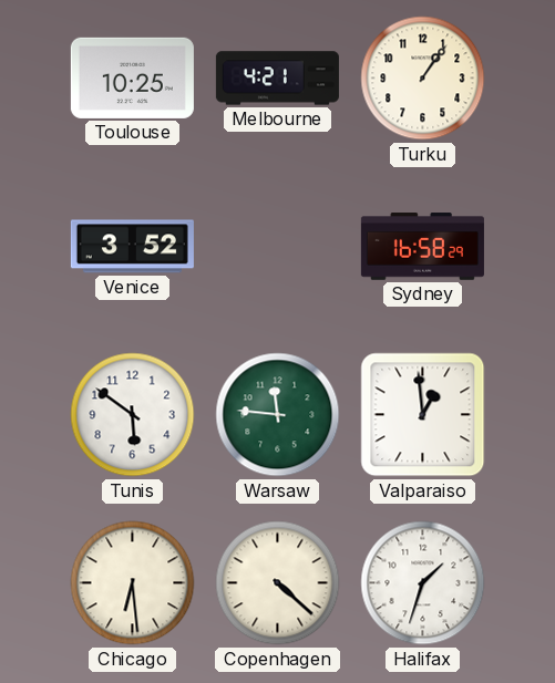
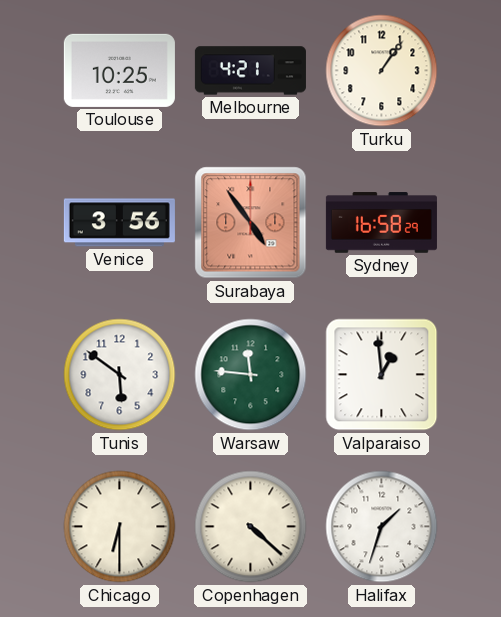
Venice: 3:52 -> 3:56
Surabaya: none -> 4:54
Chicago: 6:29 -> 6:30
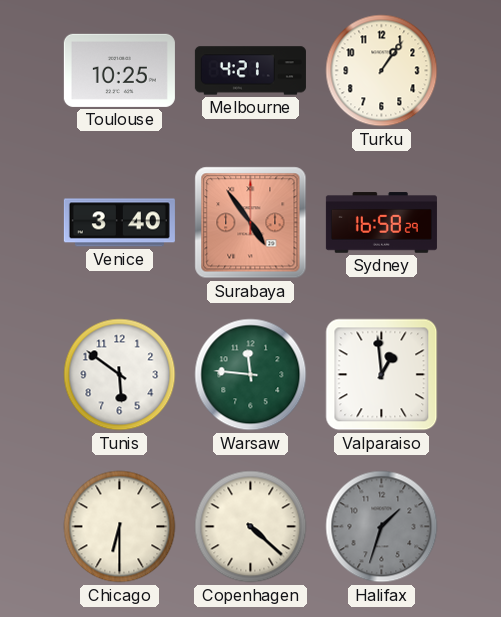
Venice: 3:56 -> 3:40
Halifax dial: white -> grey
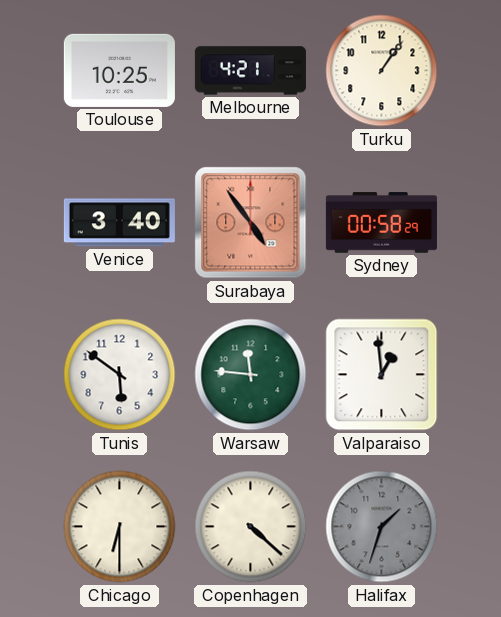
Sydney: 16:58 -> 00:58
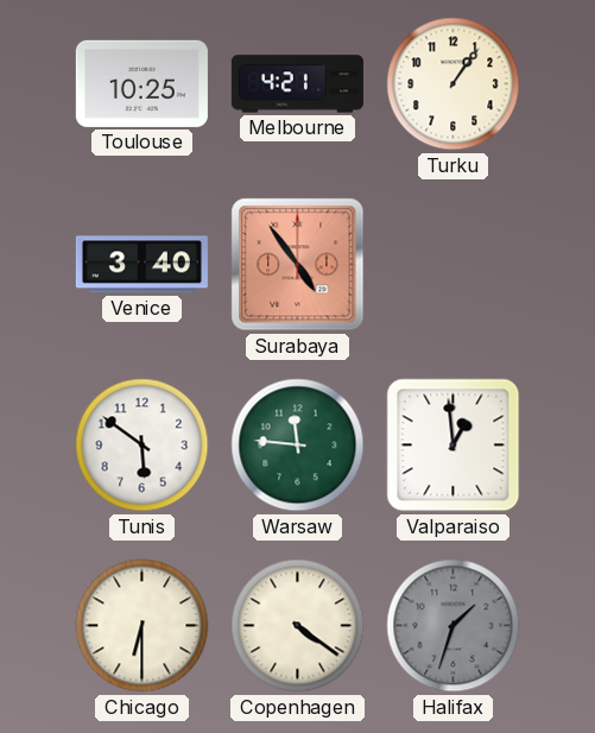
Sydney: 00:58 -> none
Copenhagen: 4:22 -> 4:21
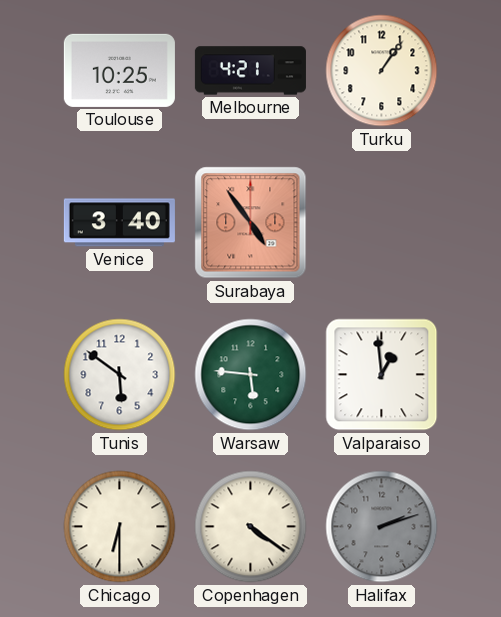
Warsaw: 11:46 -> 5:46
Halifax: 1:33 -> 2:12
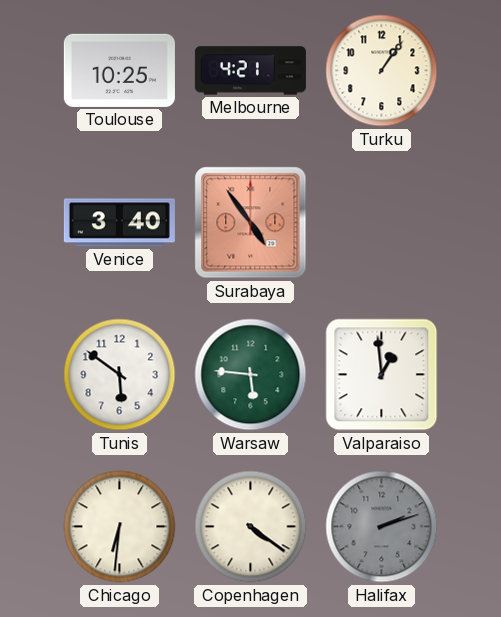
Chicago: 6:30 -> 6:31
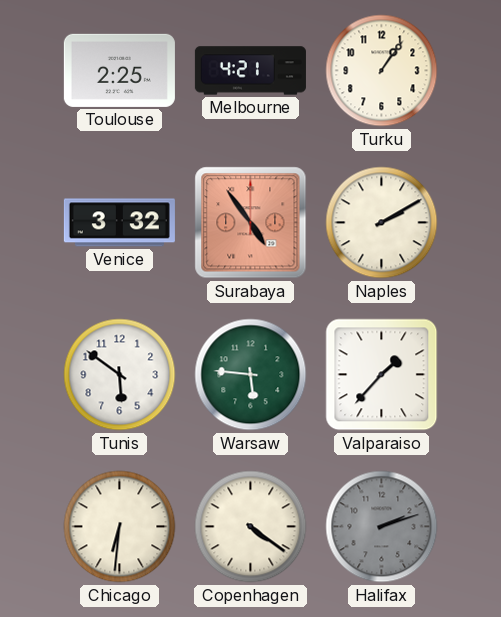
Toulouse: 10:25 -> 2:25
Venice: 3:40 -> 3:32
Naples: none -> 2:10
Valparaiso: 12:59 -> 1:37
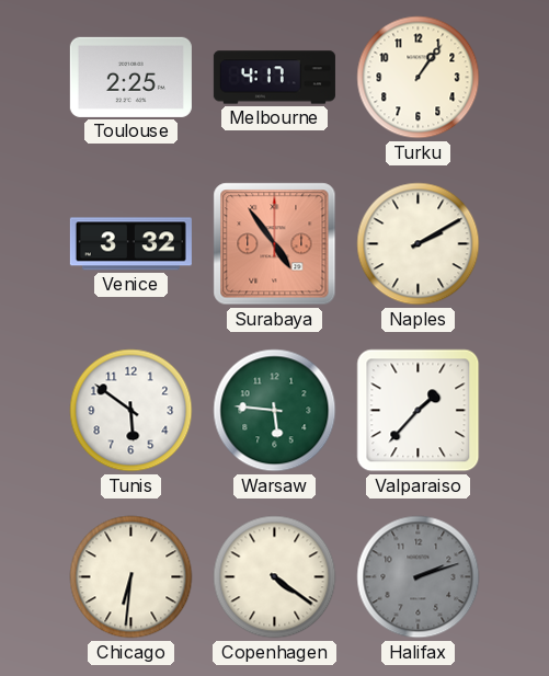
Melbourne: 4:21 -> 4:17
